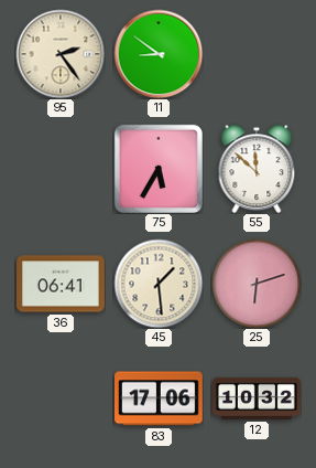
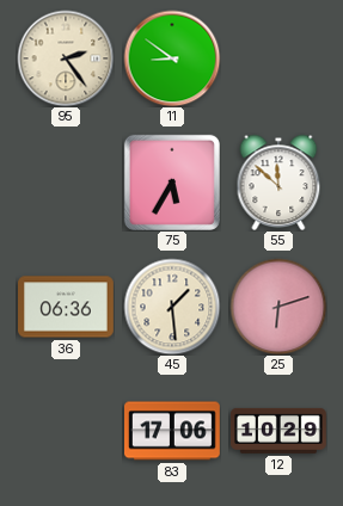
36: 06:41 -> 06:36
12: 10:32 -> 10:29
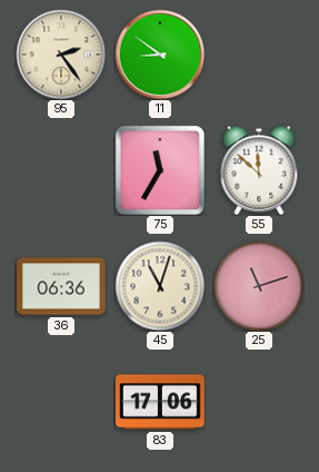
75: 5:35 -> 11:35
45: 1:29 -> 11:03
25: 6:12 -> 11:12
12: 10:29 -> none
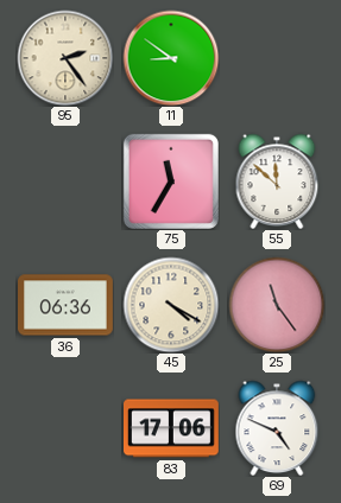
45: 11:03 -> 4:20
25: 11:12 -> 11:24
69: none -> 4:49
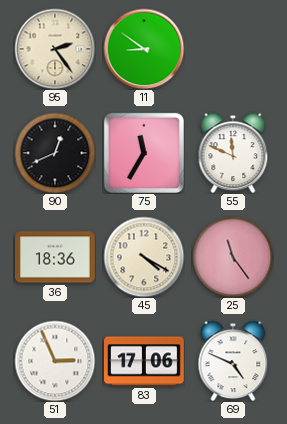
90: none -> 12:41
55: 11:52 -> 11:49
36: 06:36 -> 18:36
51: none -> 2:56
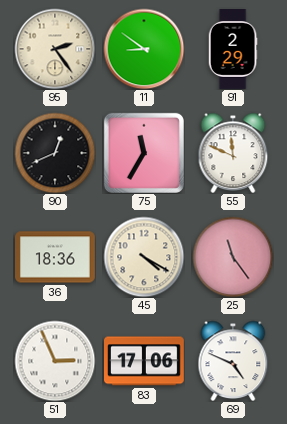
91: none -> 2:29
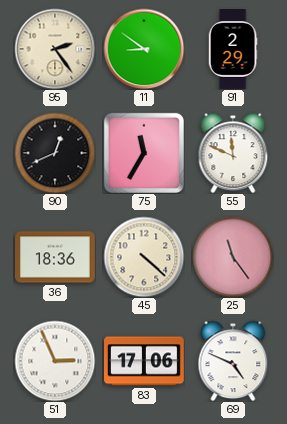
45: 4:20 -> 4:22
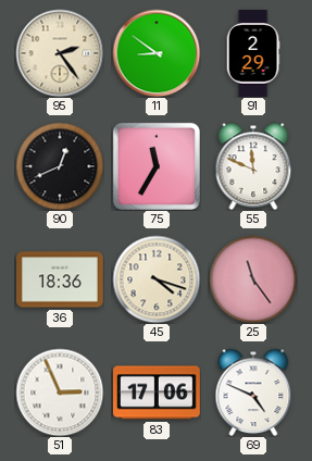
45: 4:22 -> 4:18
